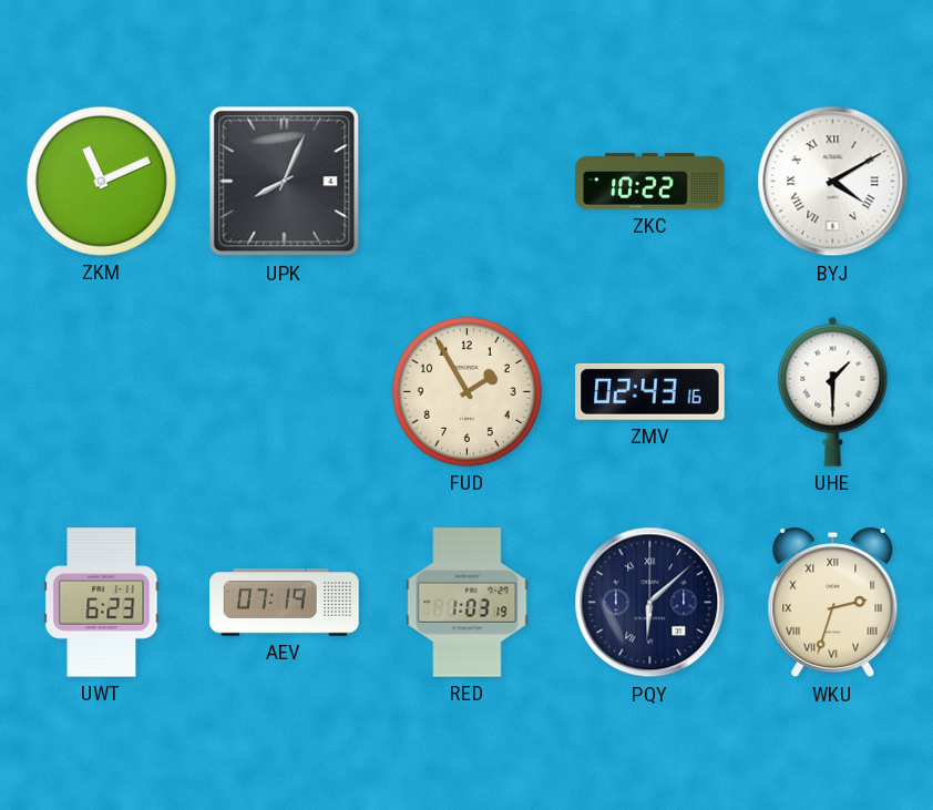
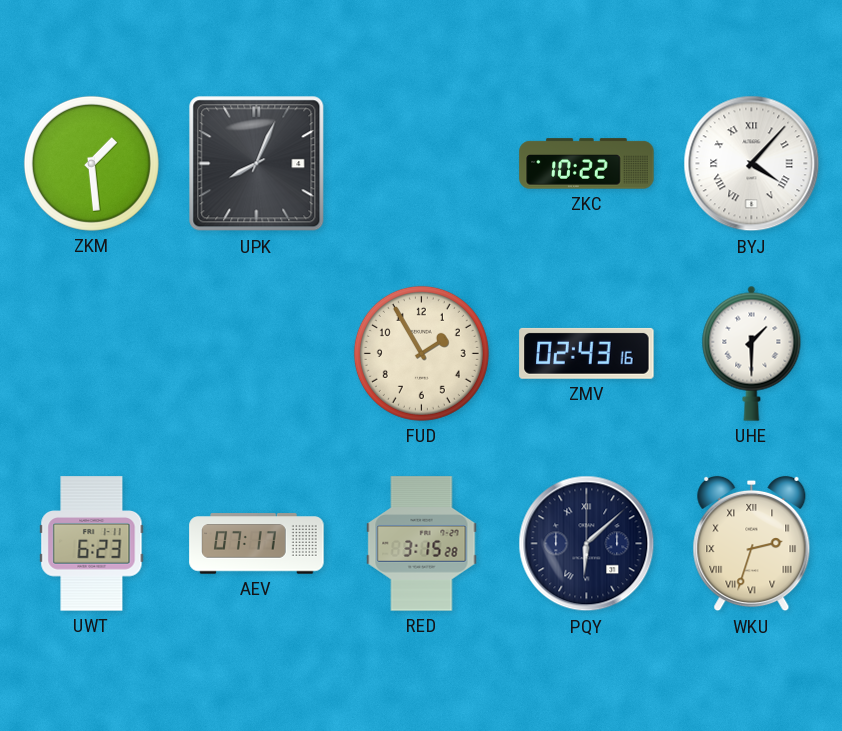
ZKM: 11:11 -> 1:29
BYJ: 4:10 -> 4:07
AEV: 07:19 -> 07:17
RED: 1:03 -> 3:15
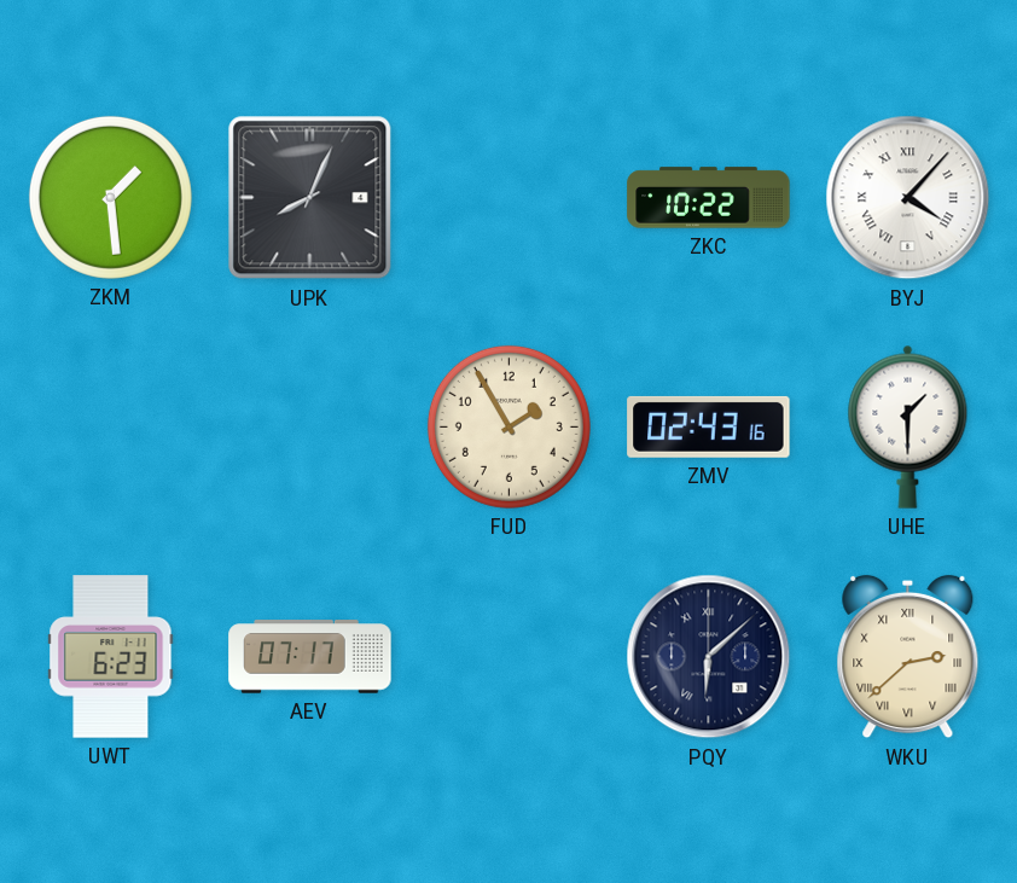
RED: 3:15 -> none
WKU: 2:33 -> 2:38
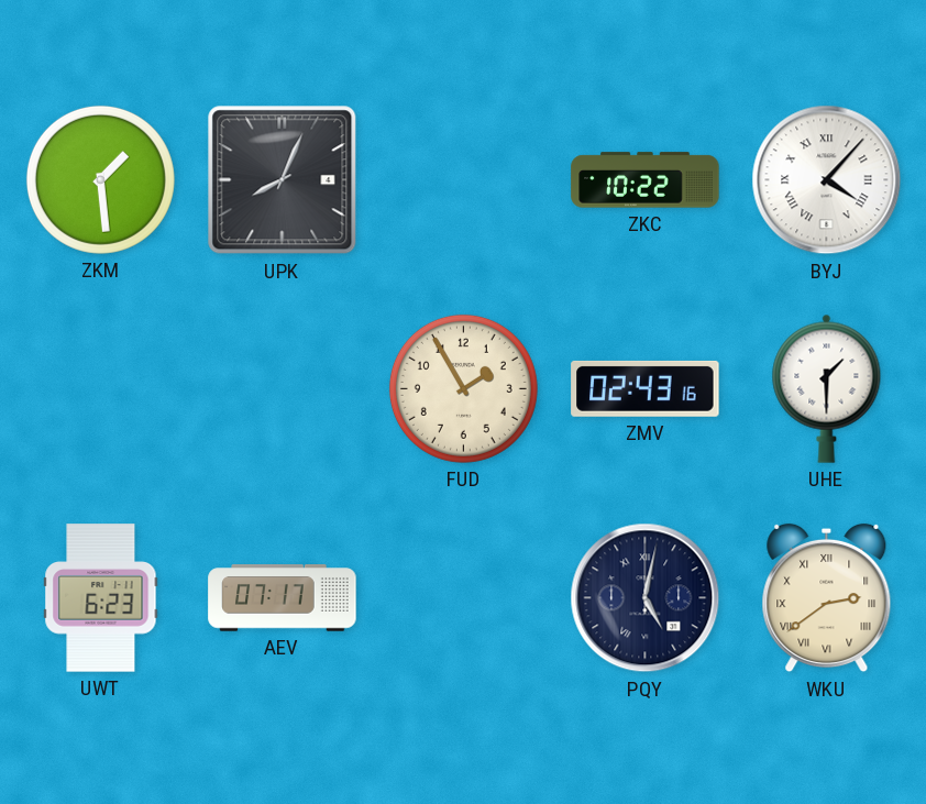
PQY: 6:08 -> 5:02
WKU: 2:38 -> 2:39
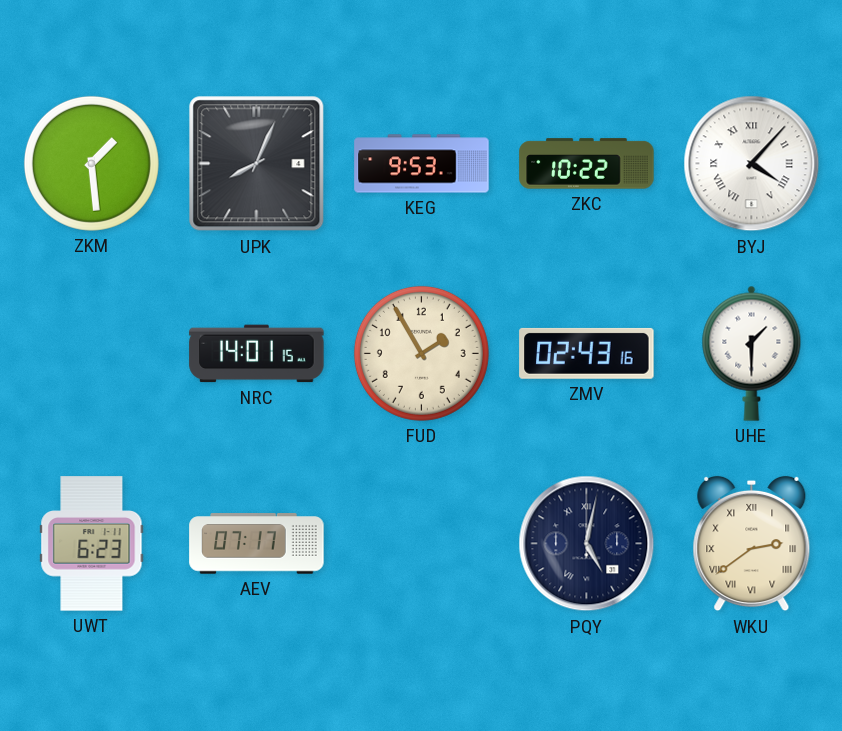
KEG: none -> 9:53
NRC: none -> 14:01
